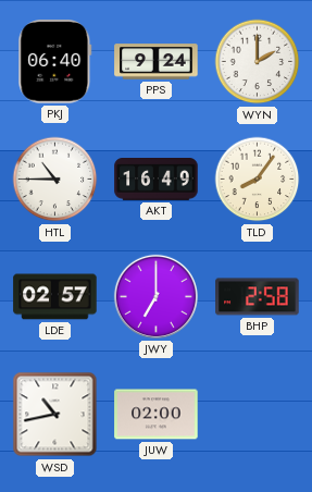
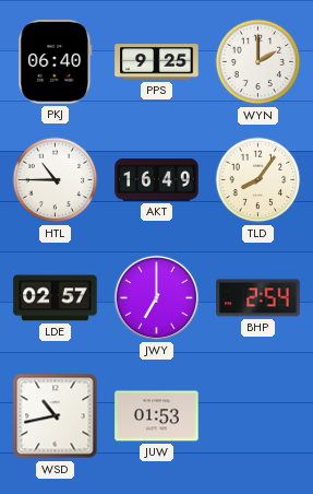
PPS: 9:24 -> 9:25
BHP: 2:58 -> 2:54
JUW: 02:00 -> 01:53
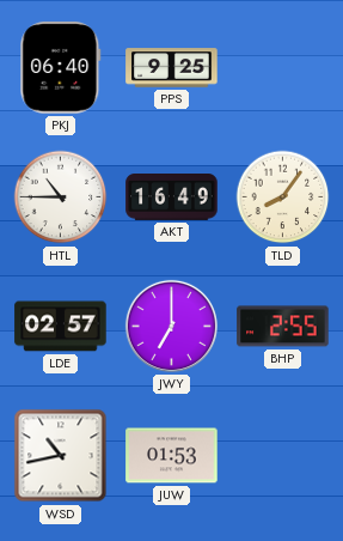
WYN: 2:00 -> none
BHP: 2:54 -> 2:55
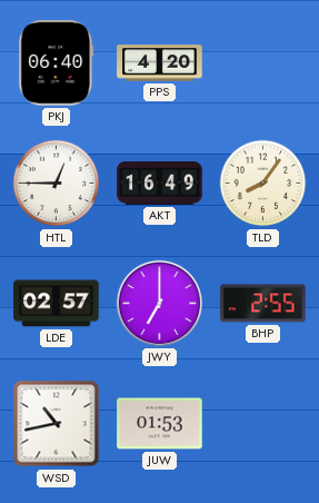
PPS: 9:25 -> 4:20
HTL: 10:45 -> 12:45
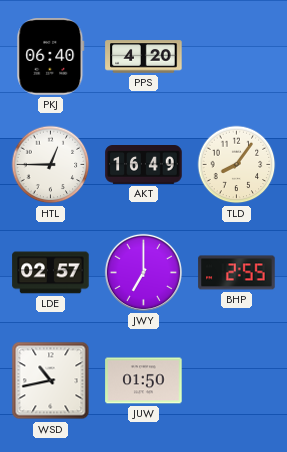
JUW: 01:53 -> 01:50
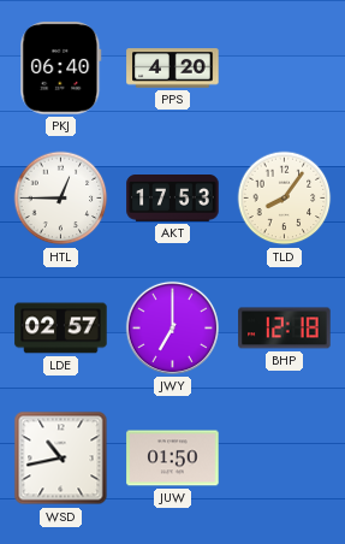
AKT: 16:49 -> 17:53
BHP: 2:55 -> 12:18
